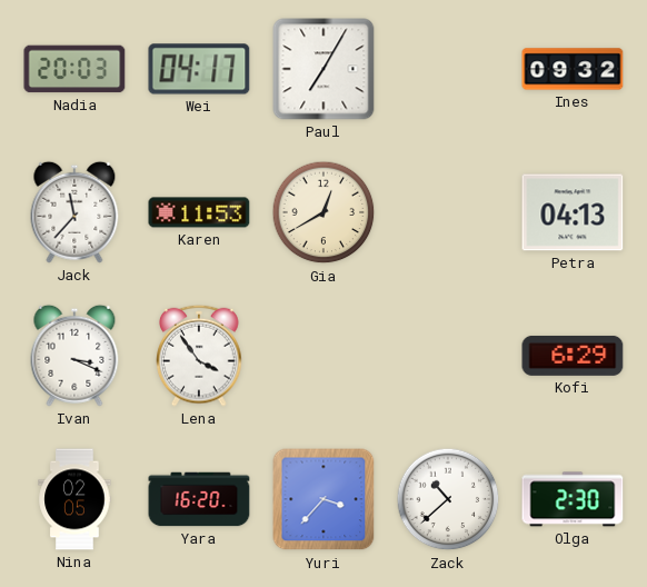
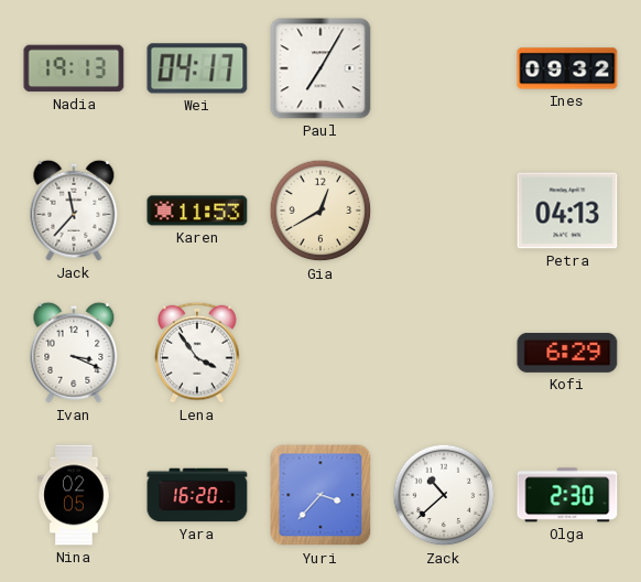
Nadia: 20:03 -> 19:13
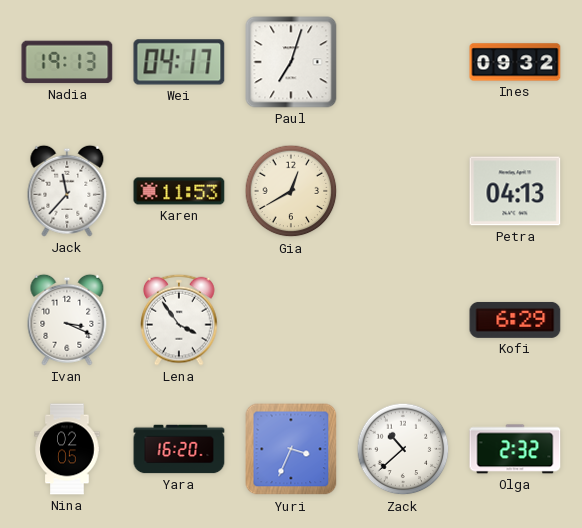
Paul: 7:05 -> 7:03
Yuri: 3:37 -> 3:34
Olga: 2:30 -> 2:32
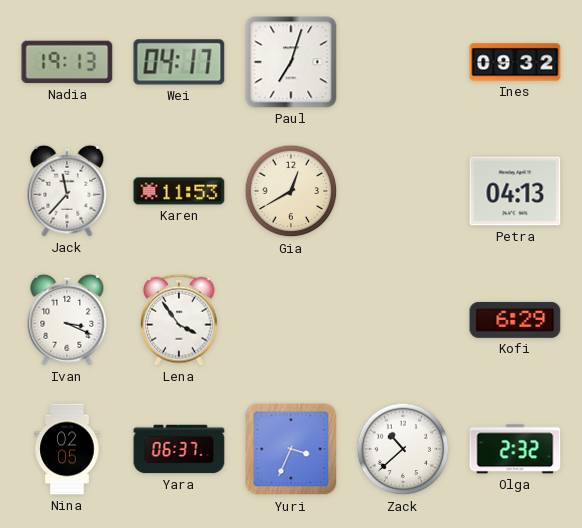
Yara: 16:20 -> 06:37
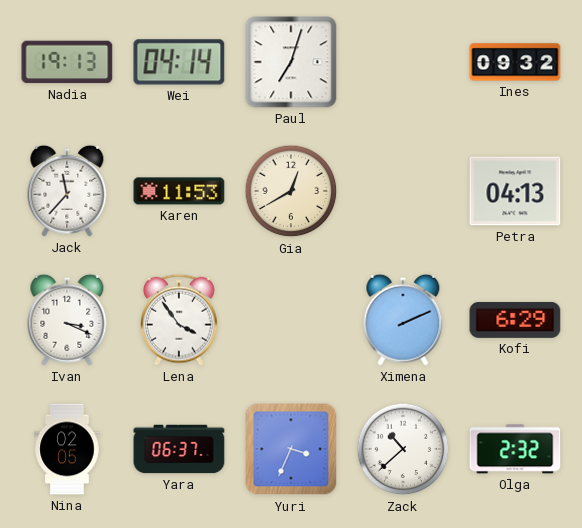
Wei: 04:17 -> 04:14
Ximena: none -> 2:11
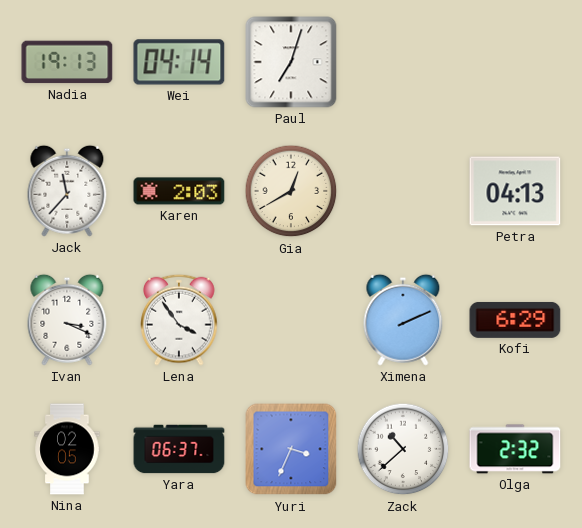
Ines: 09:32 -> none
Karen: 11:53 -> 2:03
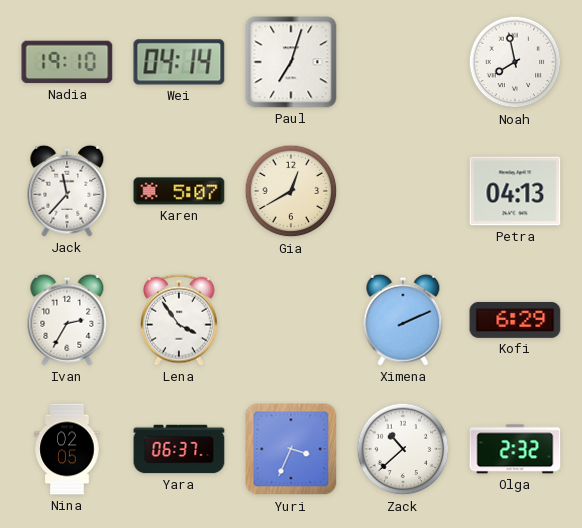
Nadia: 19:13 -> 19:10
Noah: none -> 7:58
Karen: 2:03 -> 5:07
Ivan: 3:19 -> 2:35
